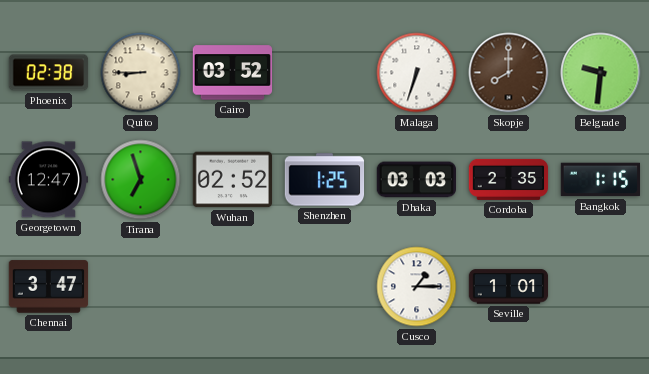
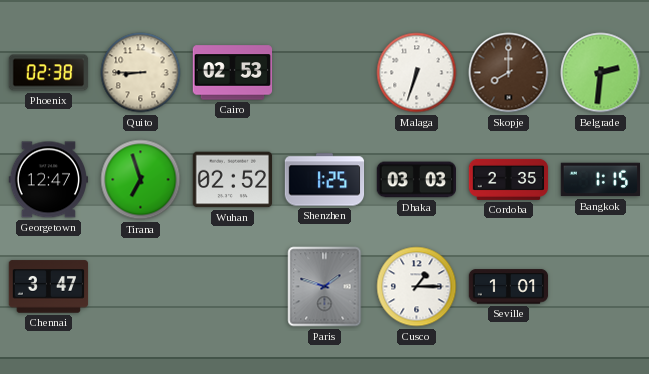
Cairo: 03:52 -> 02:53
Belgrade: 9:31 -> 2:31
Paris: none -> 1:48
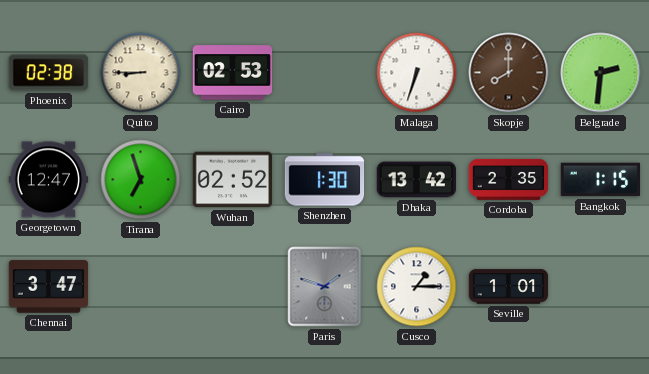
Shenzhen: 1:25 -> 1:30
Dhaka: 03:03 -> 13:42
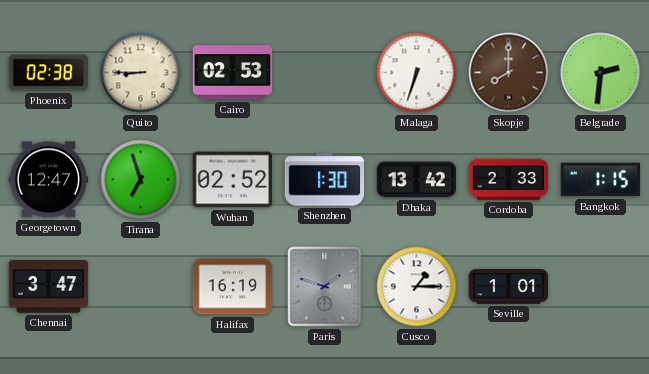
Cordoba: 2:35 -> 2:33
Halifax: none -> 16:19
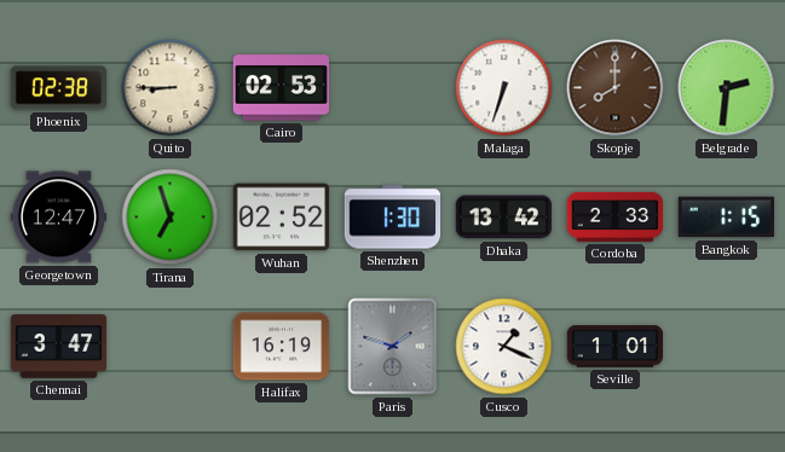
Cusco: 1:15 -> 1:19
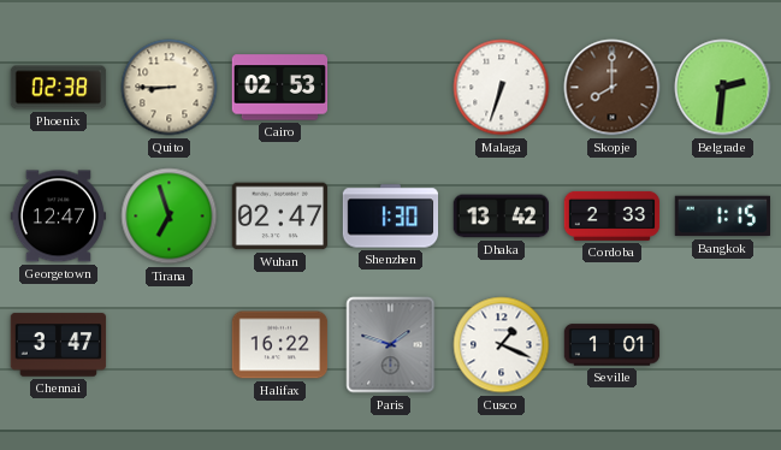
Wuhan: 02:52 -> 02:47
Halifax: 16:19 -> 16:22
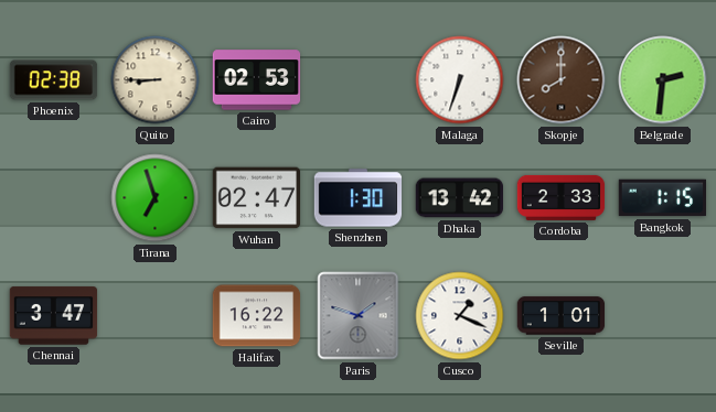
Georgetown: 12:47 -> none
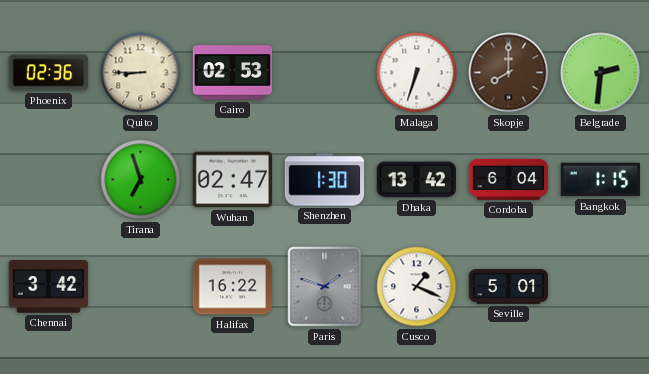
Phoenix: 02:38 -> 02:36
Cordoba: 2:33 -> 6:04
Chennai: 3:47 -> 3:42
Seville: 1:01 -> 5:01
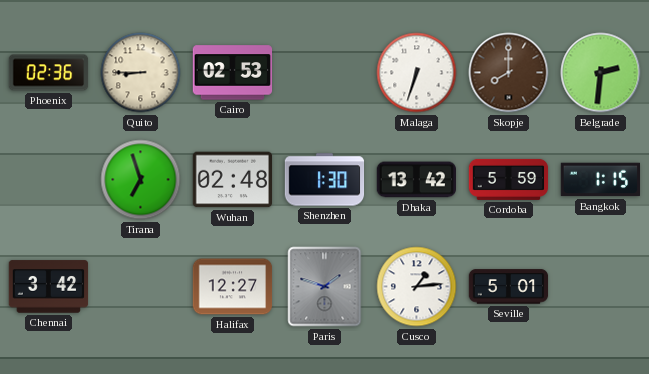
Wuhan: 02:47 -> 02:48
Cordoba: 6:04 -> 5:59
Halifax: 16:22 -> 12:27
Cusco: 1:19 -> 1:14
